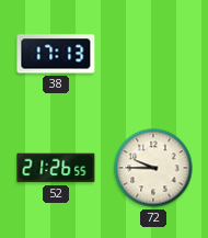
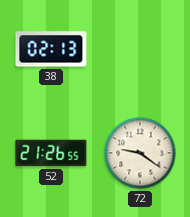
38: 17:13 -> 02:13
72: 9:45 -> 9:21
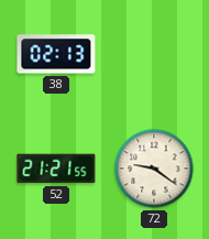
52: 21:26 -> 21:21
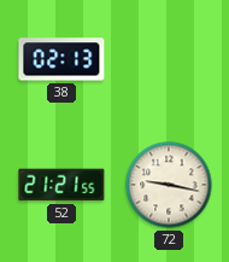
72: 9:21 -> 9:17
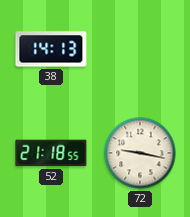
38: 02:13 -> 14:13
52: 21:21 -> 21:18
